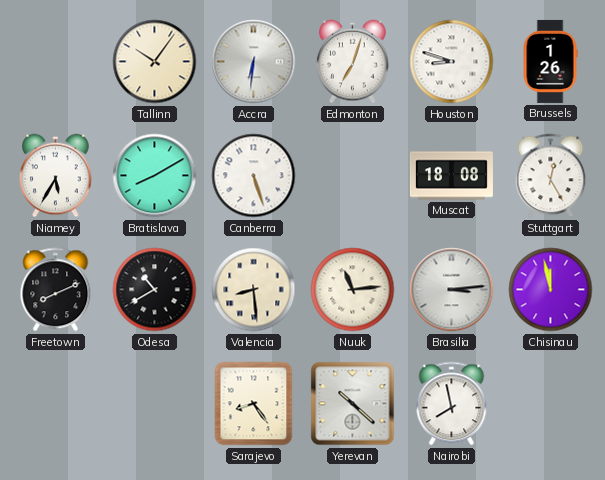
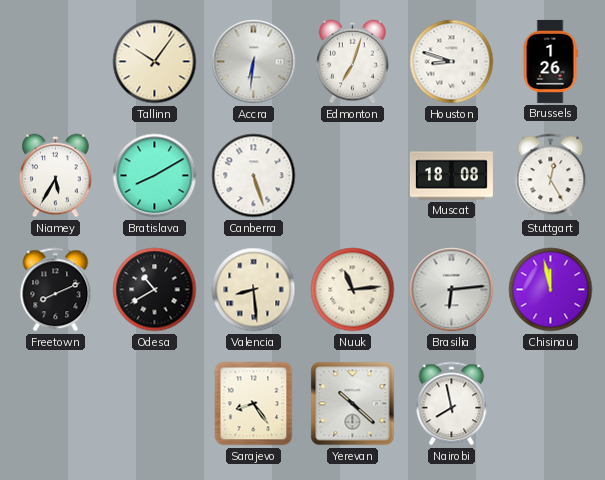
Brasilia: 3:14 -> 6:14
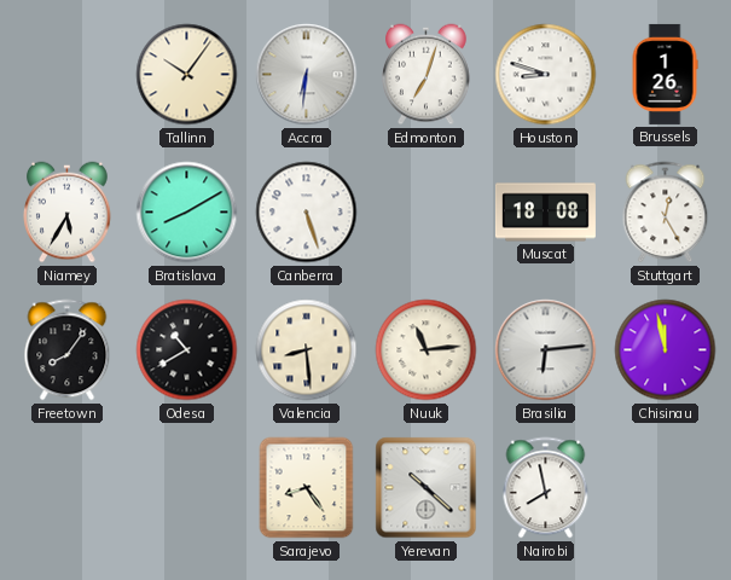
Freetown: 8:11 -> 8:06
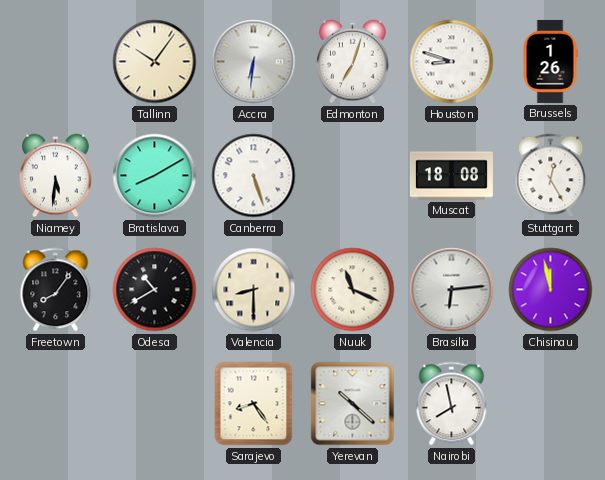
Niamey: 5:35 -> 5:31
Valencia: 8:29 -> 8:30
Nuuk: 11:14 -> 11:19
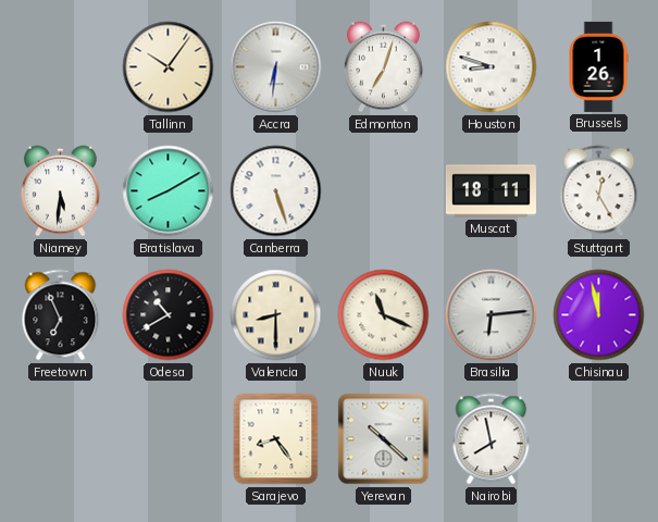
Muscat: 18:08 -> 18:11
Freetown: 8:06 -> 6:56
